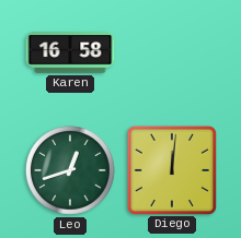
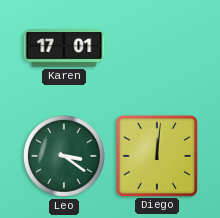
Karen: 16:58 -> 17:01
Leo: 12:42 -> 3:21
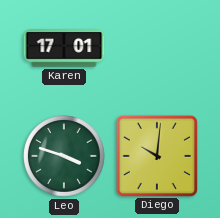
Leo: 3:21 -> 3:48
Diego: 12:01 -> 10:01
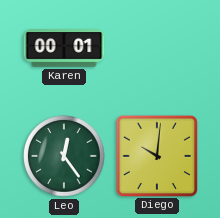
Karen: 17:01 -> 00:01
Leo: 3:48 -> 12:24
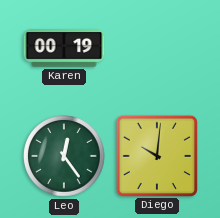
Karen: 00:01 -> 00:19
